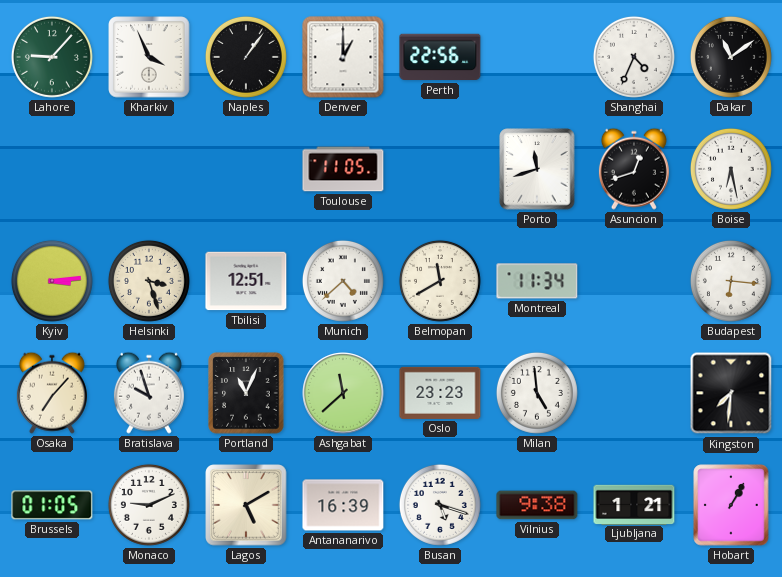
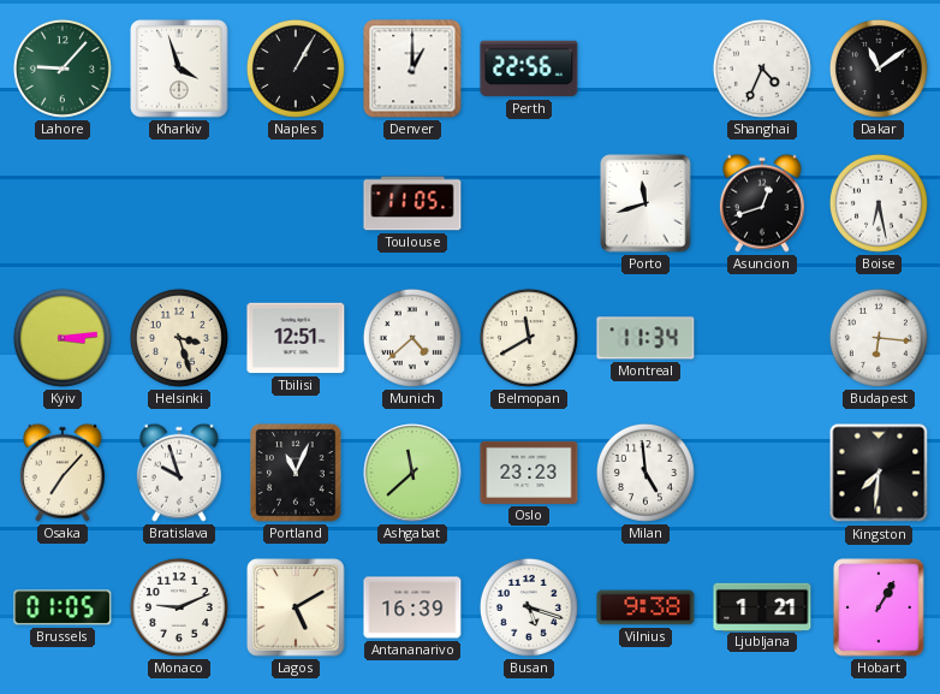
Kharkiv: 3:56 -> 3:57
Naples: 1:06 -> 1:05
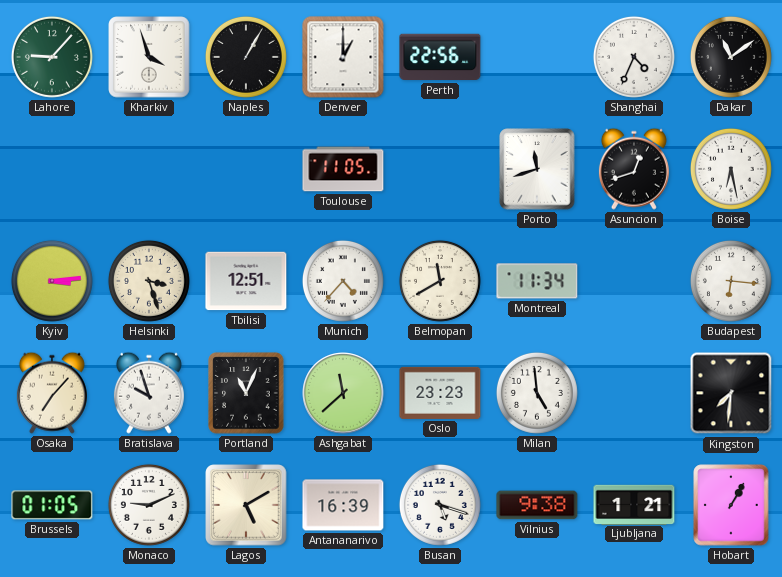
Munich: 4:38 -> 4:37
